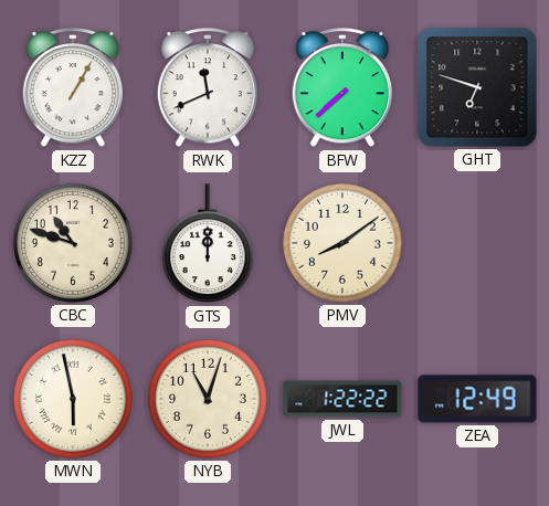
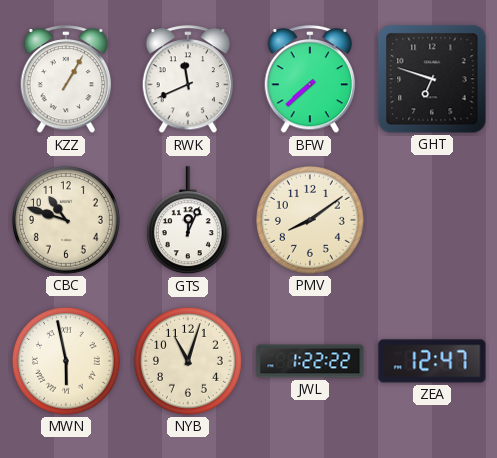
GTS: 12:00 -> 12:04
ZEA: 12:49 -> 12:47
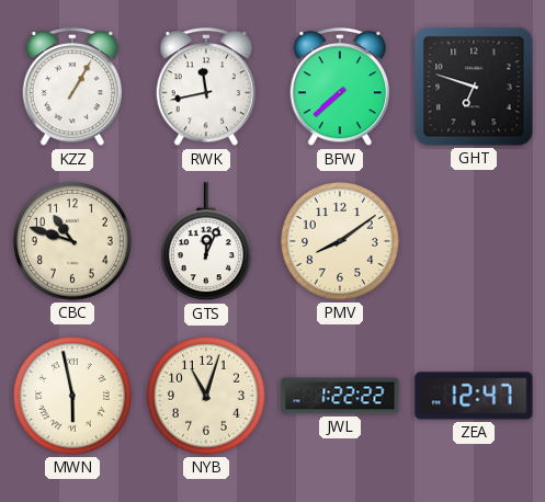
RWK: 11:41 -> 11:43
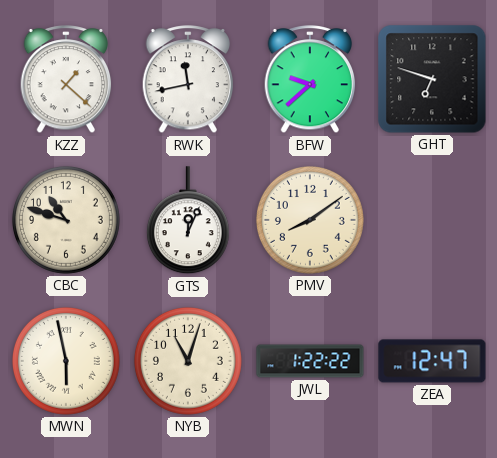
KZZ: 1:05 -> 1:22
BFW: 7:38 -> 9:38
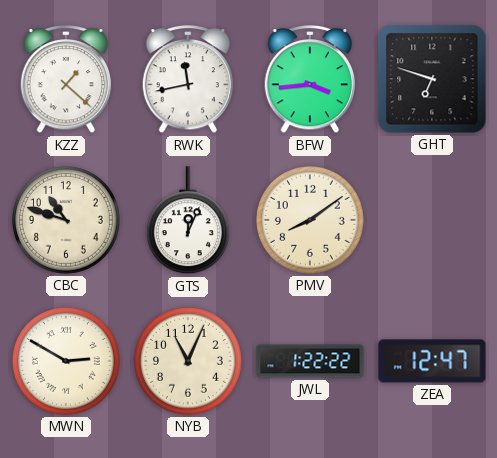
BFW: 9:38 -> 3:44
MWN: 5:58 -> 2:50
NYB: 11:03 -> 11:04
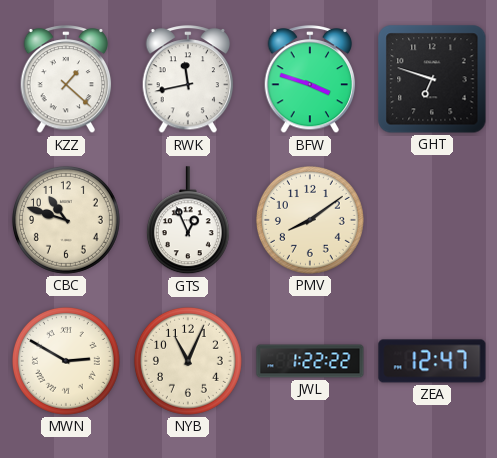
BFW: 3:44 -> 3:48
GTS: 12:04 -> 12:56
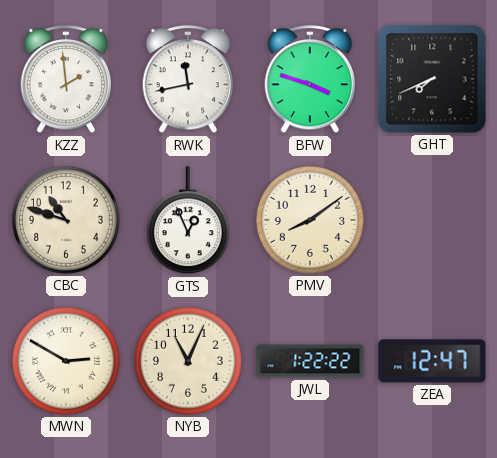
KZZ: 1:22 -> 1:59
GHT: 6:48 -> 7:41
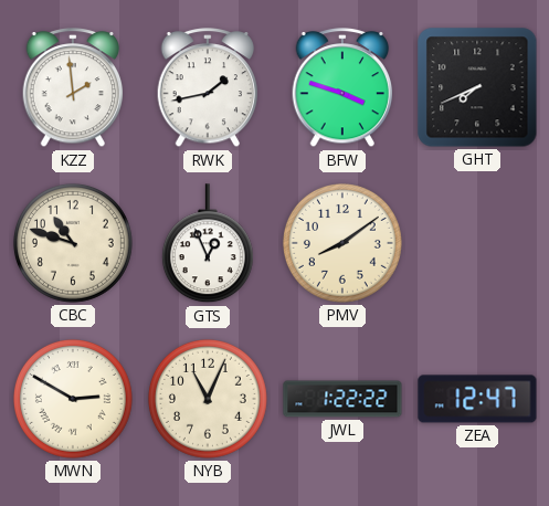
RWK: 11:43 -> 1:43
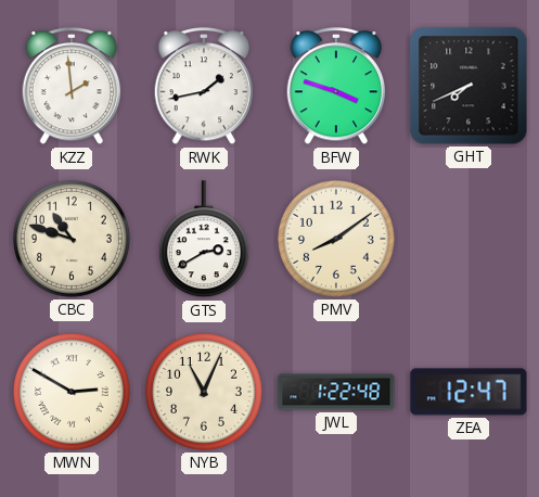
GTS: 12:56 -> 2:40
JWL: 1:22:22 -> 1:22:48
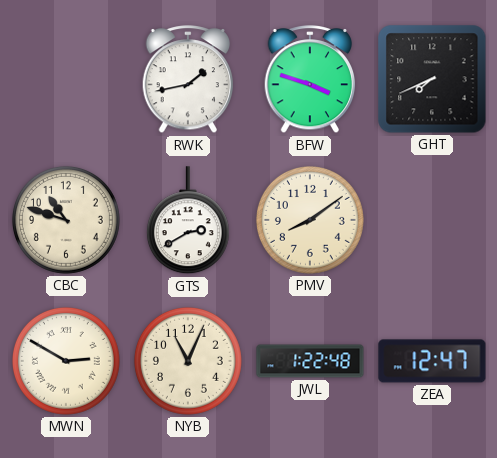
KZZ: 1:59 -> none
